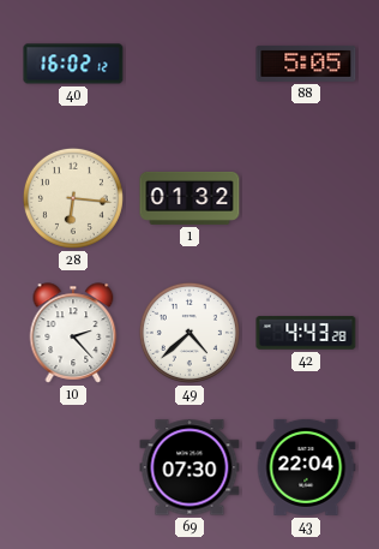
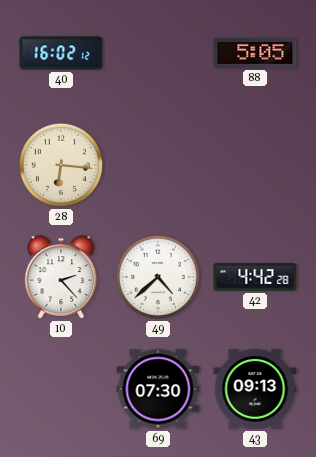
1: 01:32 -> none
42: 4:43 -> 4:42
43: 22:04 -> 09:13
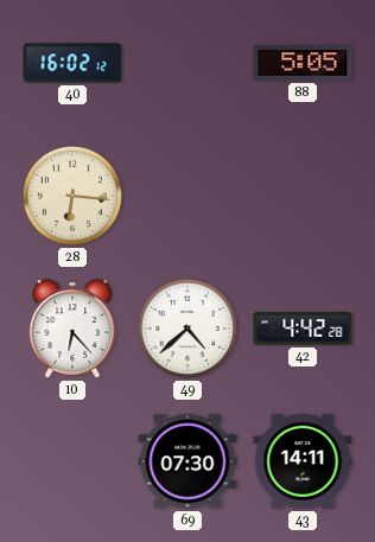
10: 2:23 -> 6:23
43: 09:13 -> 14:11
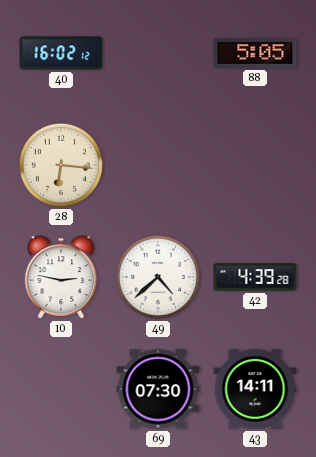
10: 6:23 -> 2:47
42: 4:42 -> 4:39
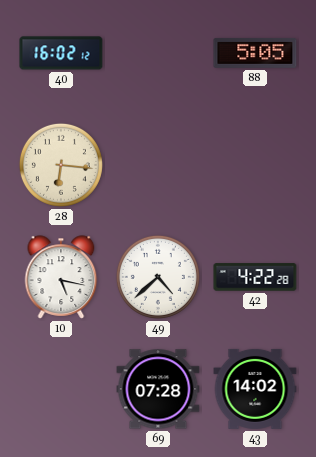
10: 2:47 -> 5:17
42: 4:39 -> 4:22
69: 07:30 -> 07:28
43: 14:11 -> 14:02
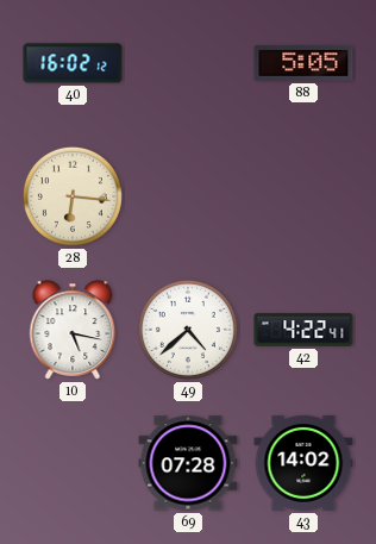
42: 4:22:28 -> 4:22:41
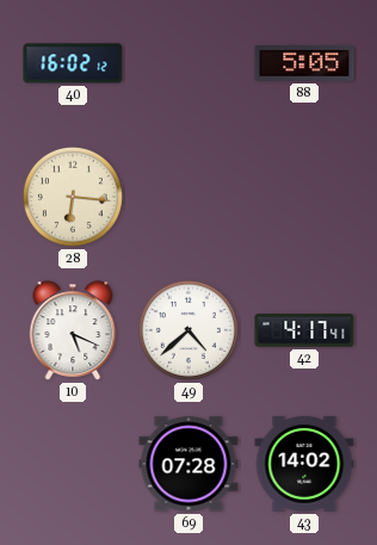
10: 5:17 -> 5:19
42: 4:22 -> 4:17
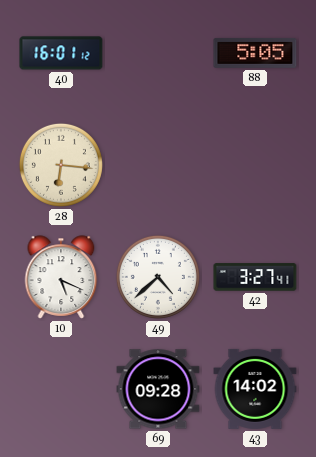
40: 16:02 -> 16:01
42: 4:17 -> 3:27
69: 07:28 -> 09:28
